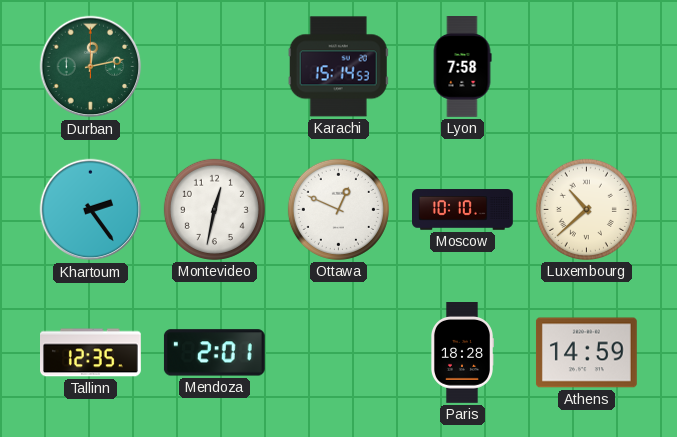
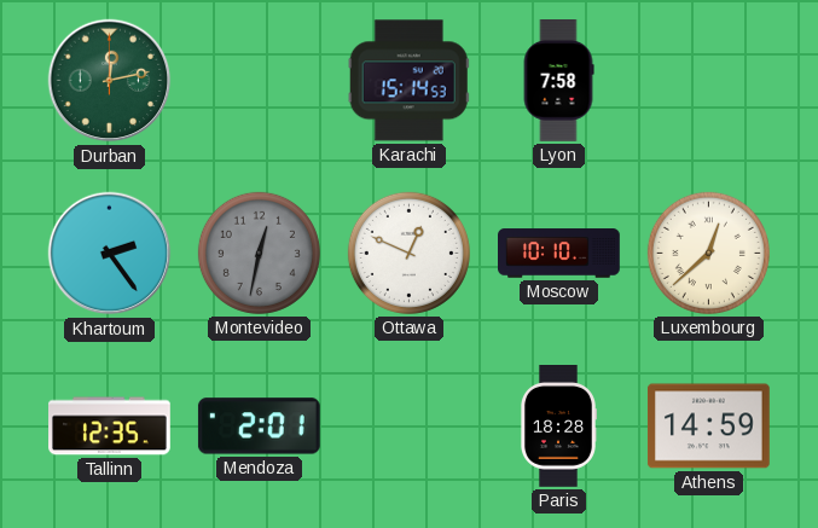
Montevideo dial: white -> grey
Luxembourg: 10:38 -> 12:38
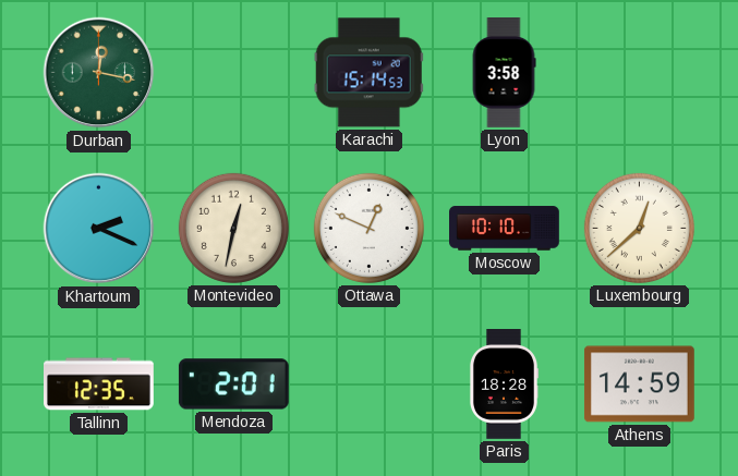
Durban: 12:13 -> 12:17
Lyon: 7:58 -> 3:58
Khartoum: 2:24 -> 2:19
Montevideo dial: grey -> cream
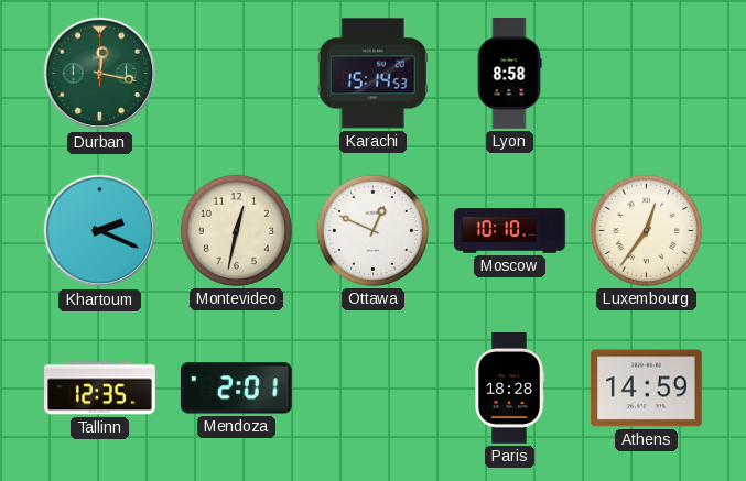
Lyon: 3:58 -> 8:58
Luxembourg: 12:38 -> 12:36
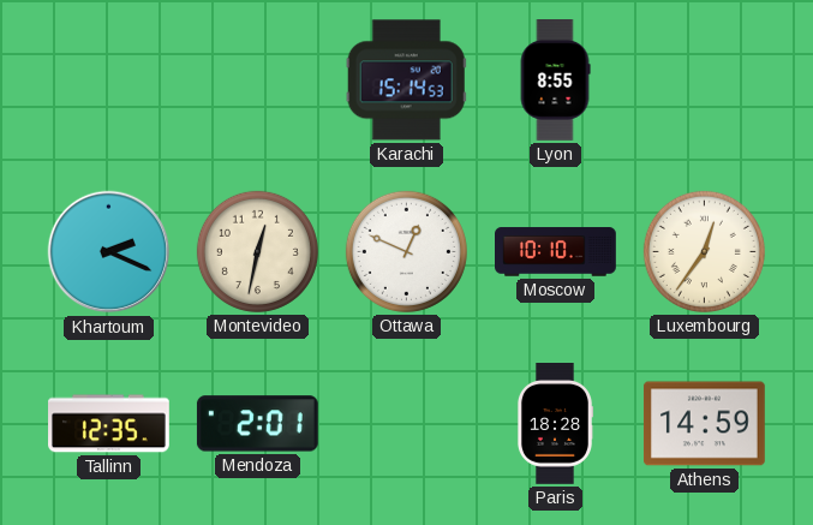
Durban: 12:17 -> none
Lyon: 8:58 -> 8:55
